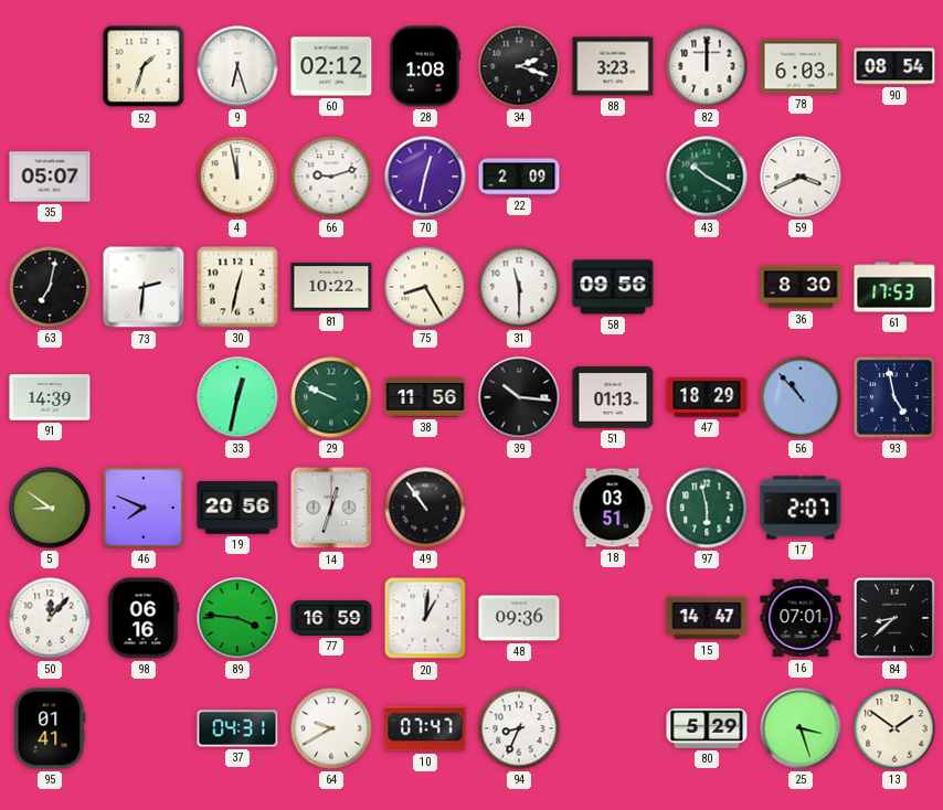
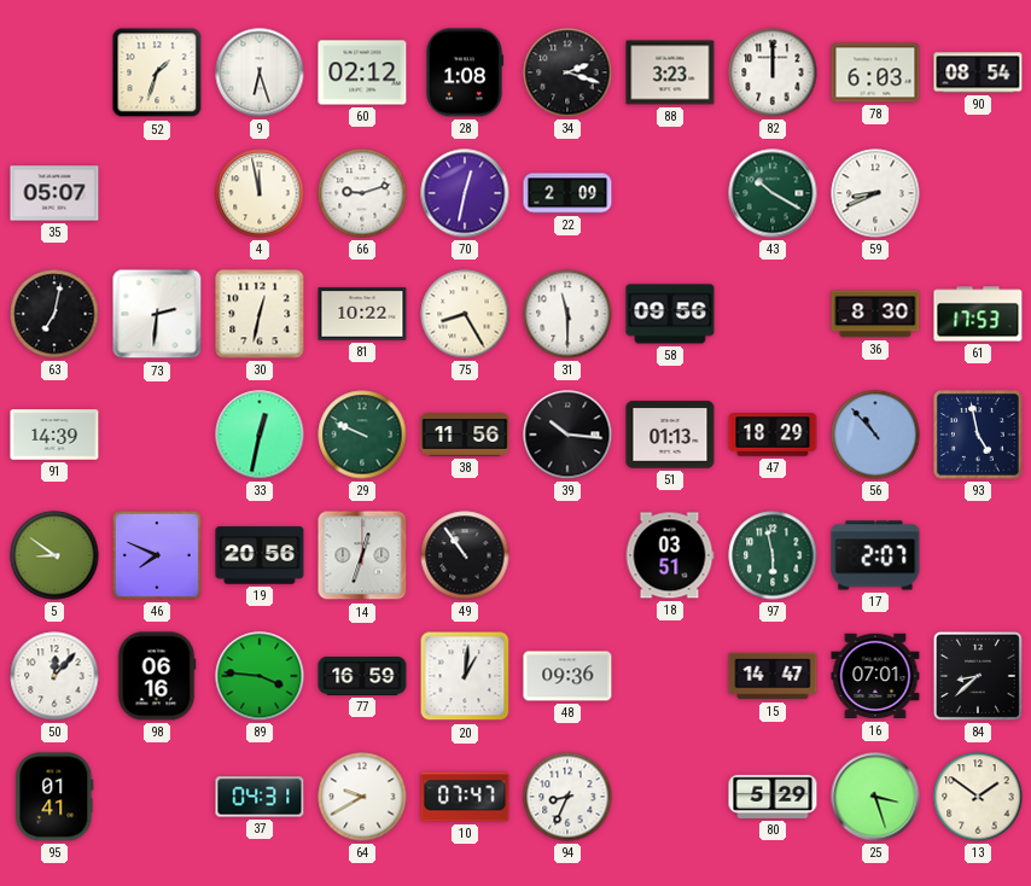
59: 3:41 -> 8:41
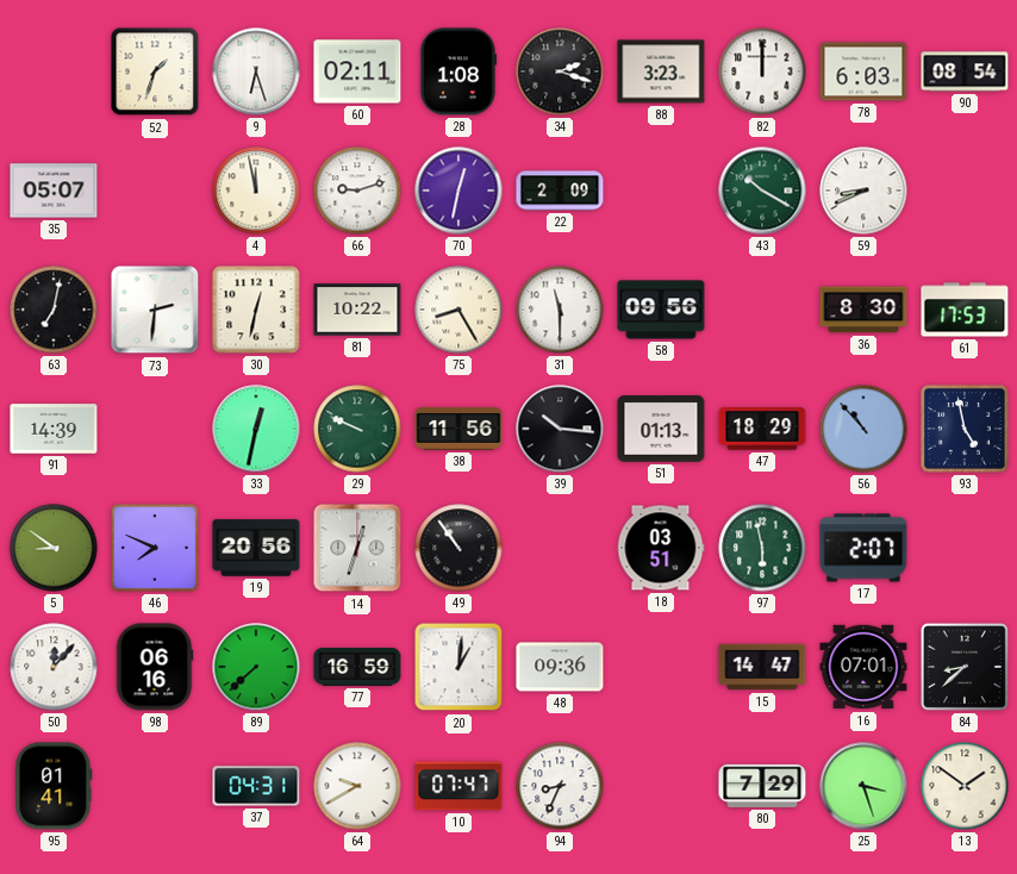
60: 02:12 -> 02:11
89: 3:46 -> 7:38
80: 5:29 -> 7:29
